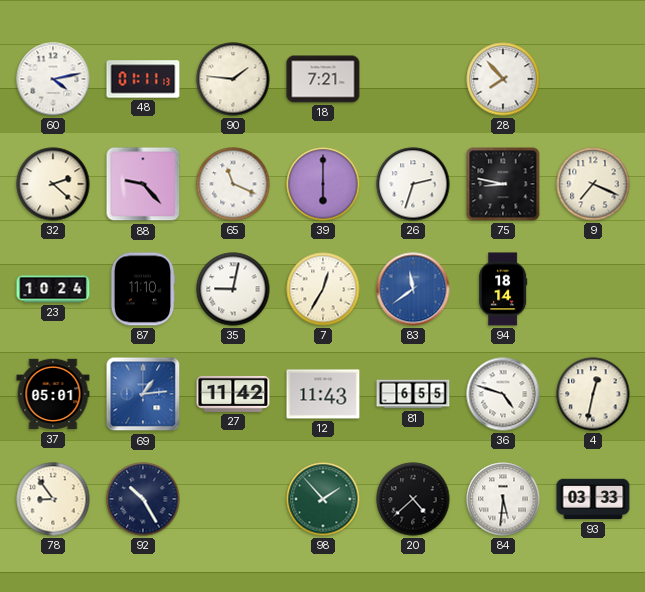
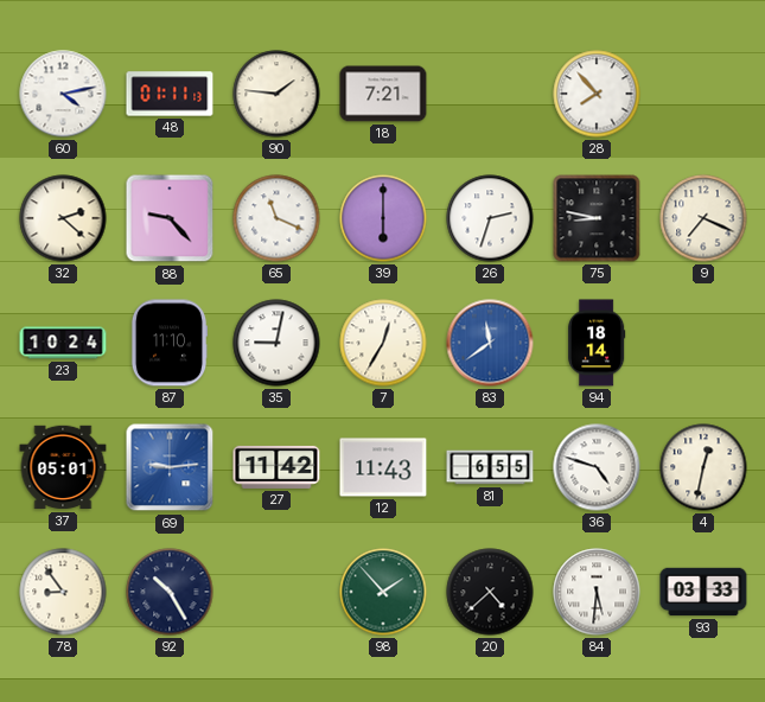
69: 1:14 -> 9:14
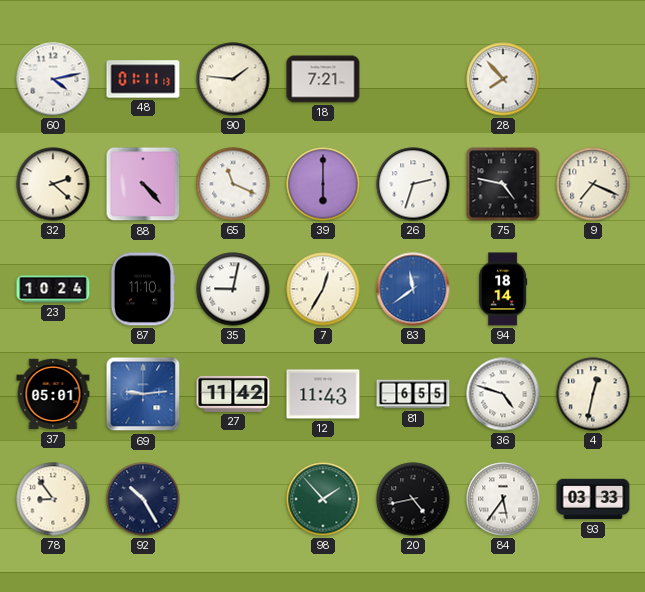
88: 9:23 -> 4:23
75: 8:47 -> 4:47
20: 4:38 -> 4:43
84: 5:31 -> 5:36
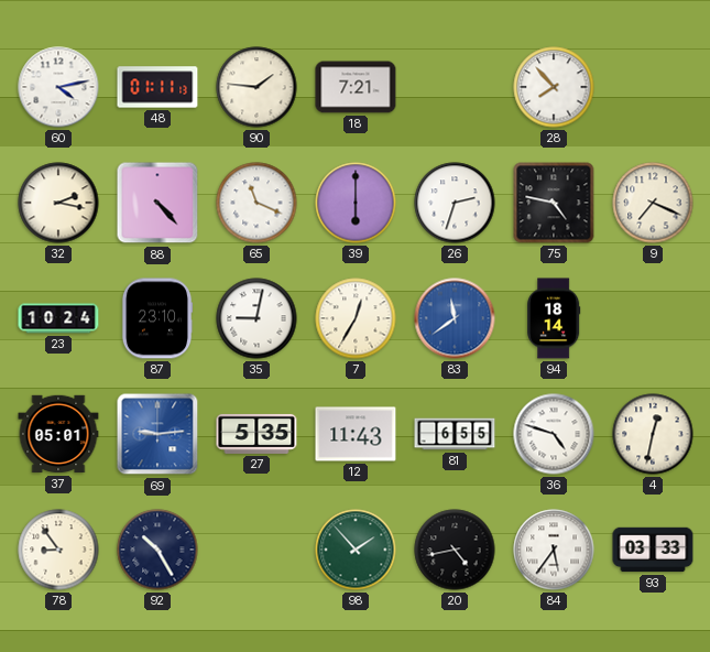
32: 2:22 -> 2:17
87: 11:10 -> 23:10
27: 11:42 -> 5:35
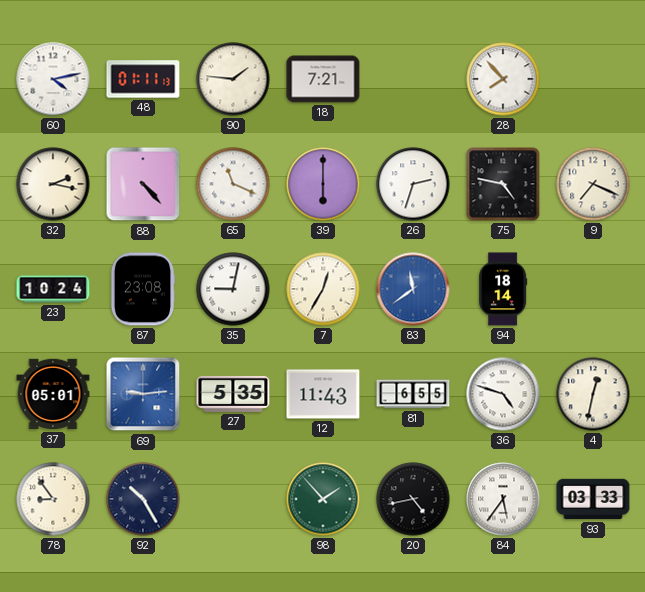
87: 23:10 -> 23:08
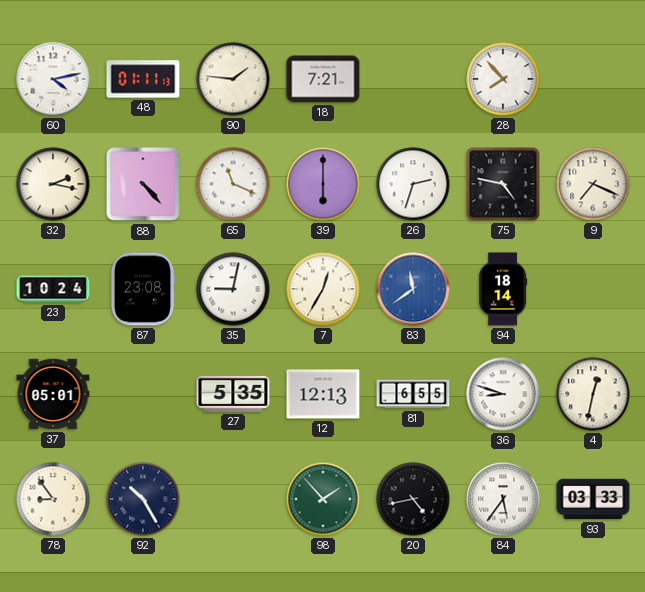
69: 9:14 -> none
12: 11:43 -> 12:13
36: 4:48 -> 8:48
